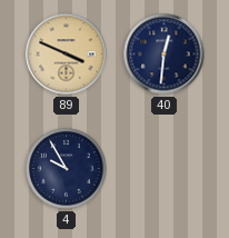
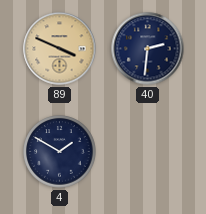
40: 12:31 -> 2:31
4: 9:55 -> 1:50
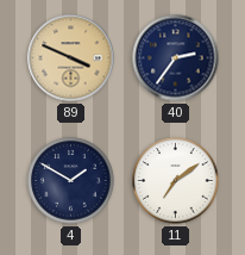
40: 2:31 -> 2:36
11: none -> 7:09
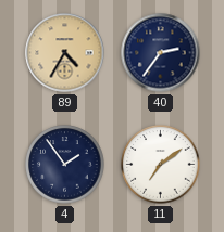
89: 3:49 -> 4:35
4: 1:50 -> 1:54
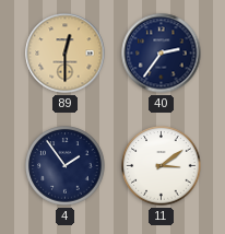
89: 4:35 -> 12:30
11: 7:09 -> 3:09
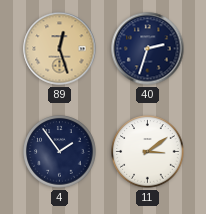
89: 12:30 -> 12:27
40: 2:36 -> 2:33
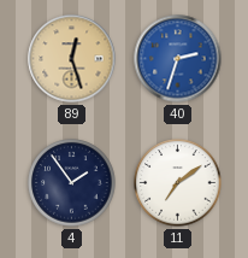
40 dial: navy -> blue
11: 3:09 -> 7:09
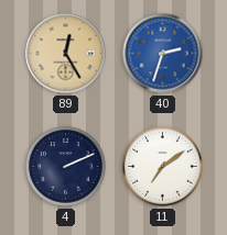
89: 12:27 -> 12:25
4: 1:54 -> 2:11
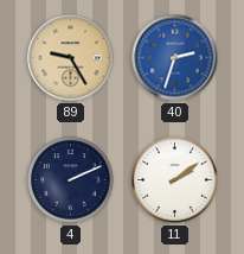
89: 12:25 -> 9:25
11: 7:09 -> 2:09
